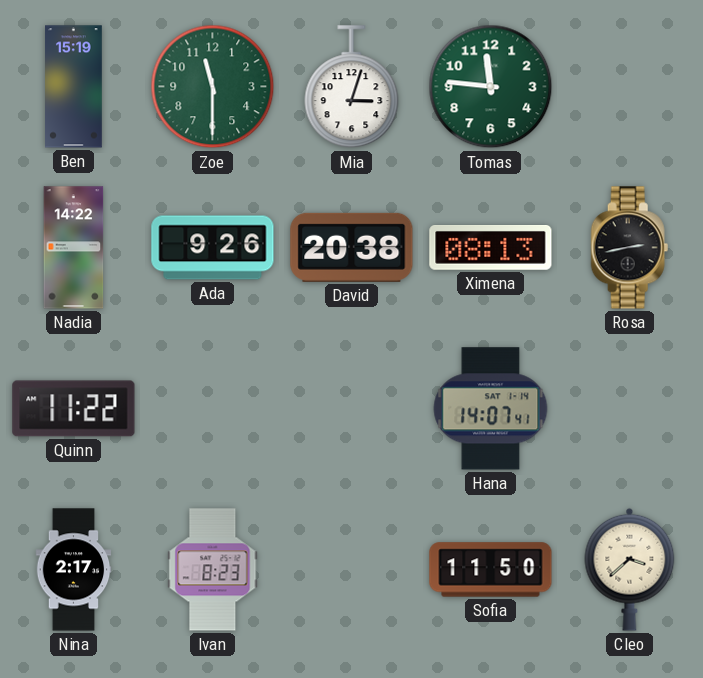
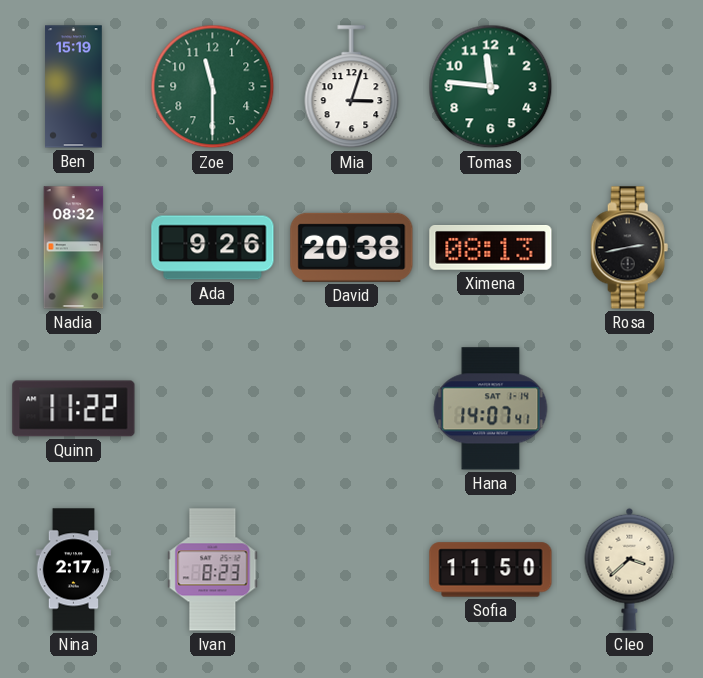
Nadia: 14:22 -> 08:32
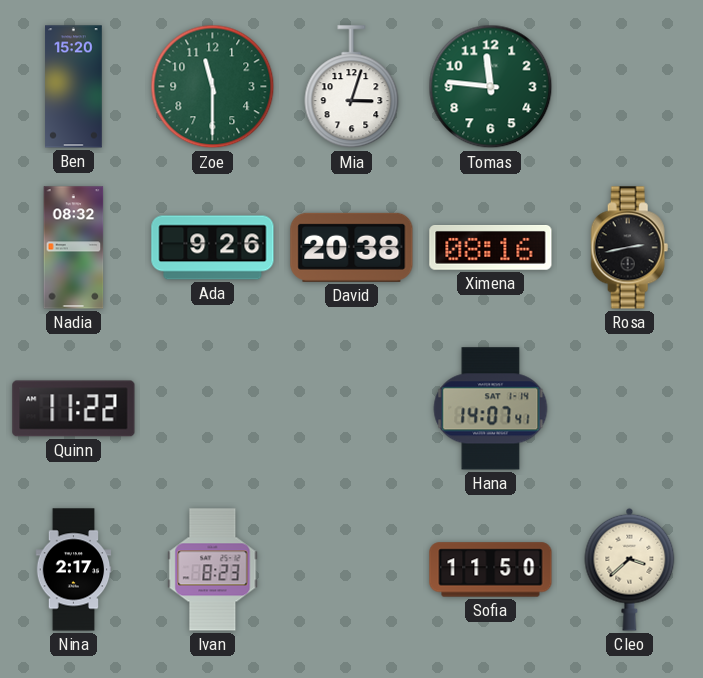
Ben: 15:19 -> 15:20
Ximena: 08:13 -> 08:16
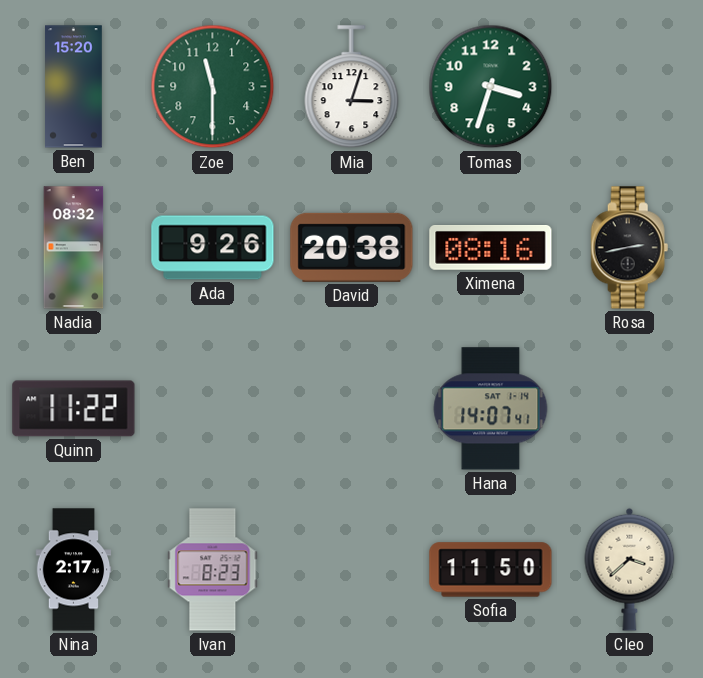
Tomas: 11:46 -> 3:33
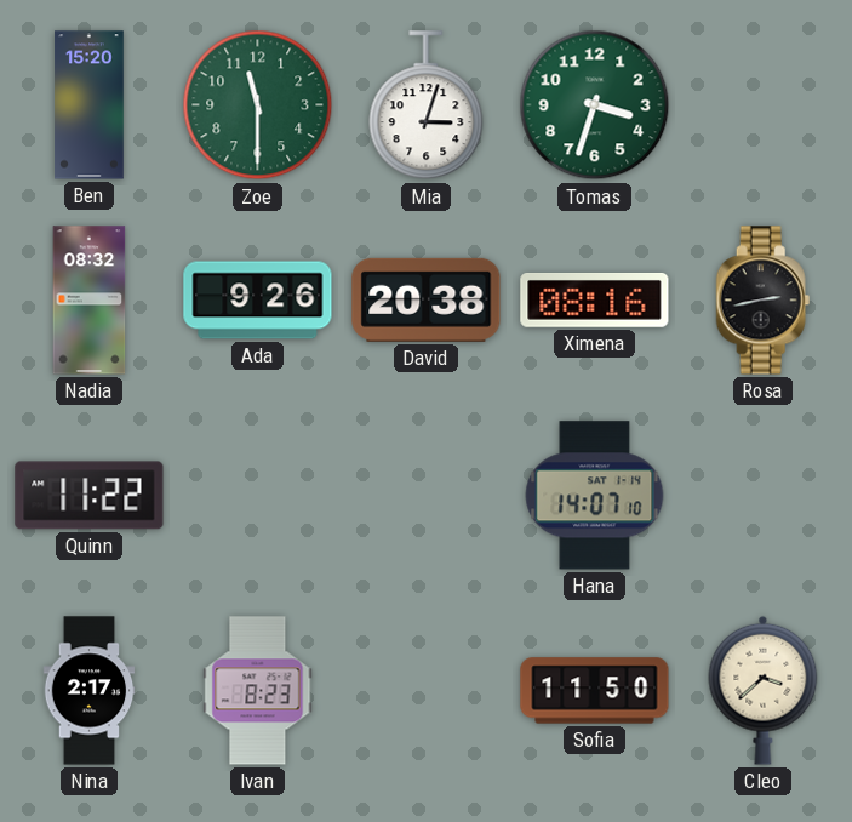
Hana: 14:07:41 -> 14:07:10
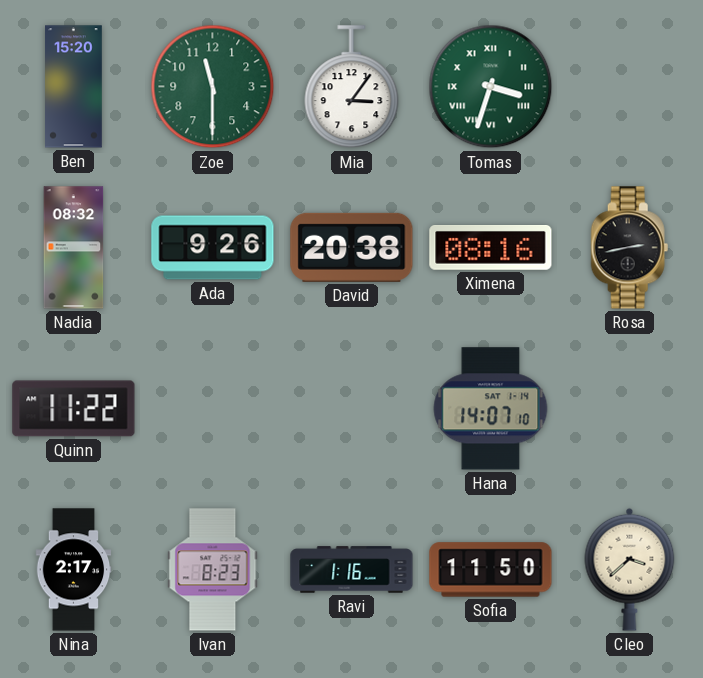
Mia: 3:03 -> 3:06
Tomas numerals: Arabic -> Roman
Ravi: none -> 1:16
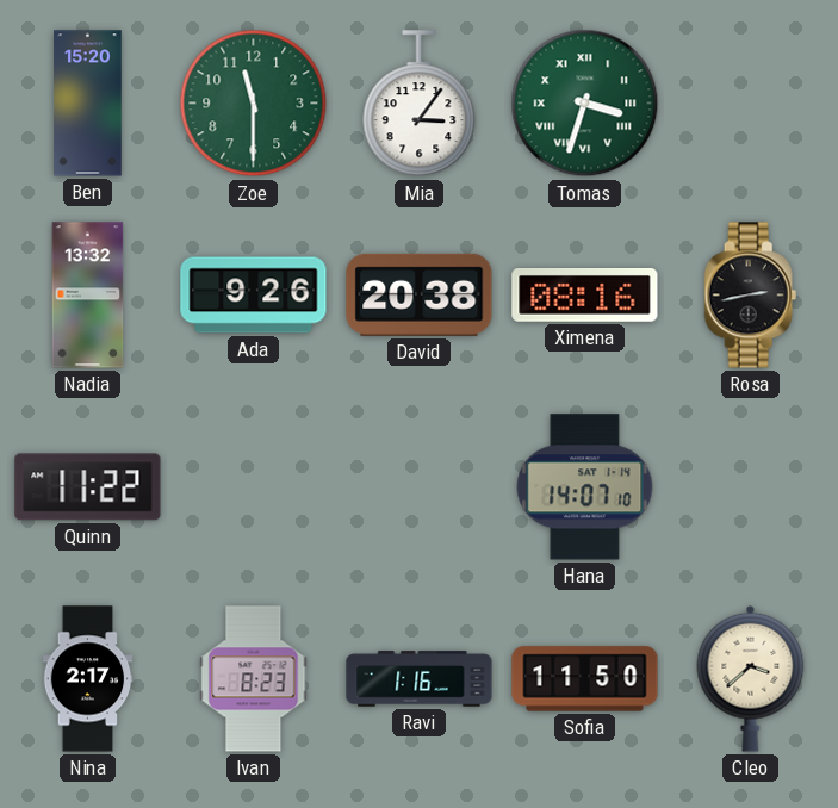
Nadia: 08:32 -> 13:32
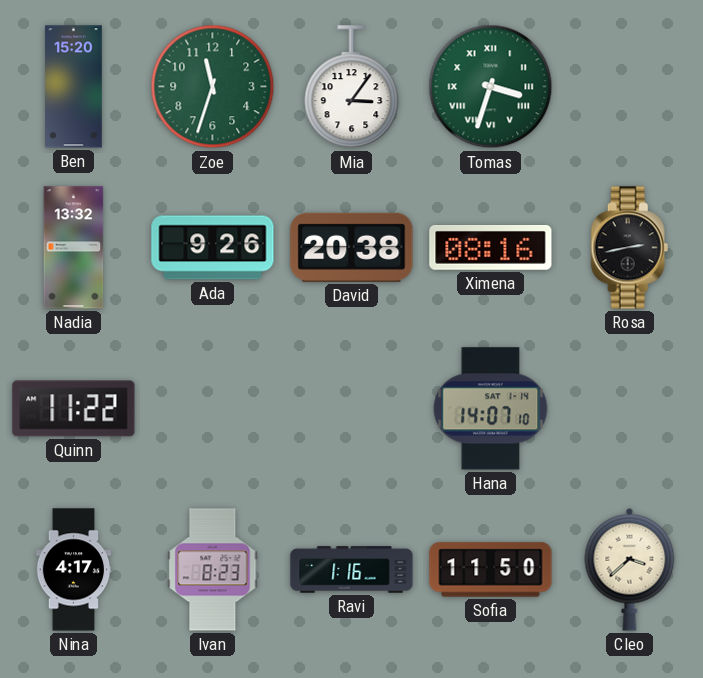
Zoe: 11:30 -> 11:33
Nina: 2:17 -> 4:17
